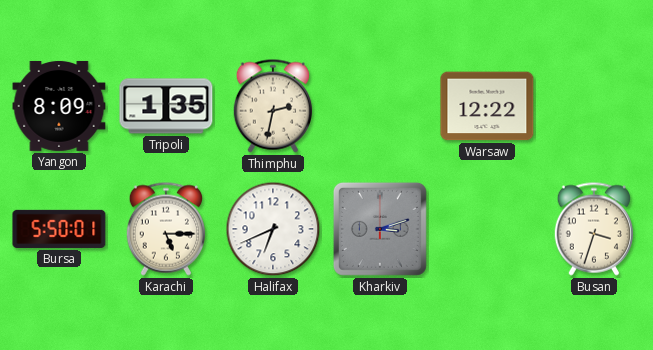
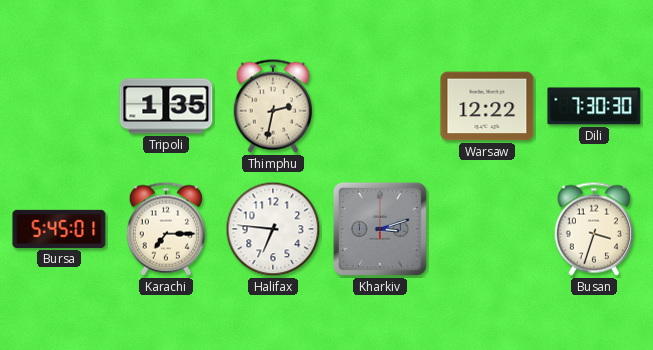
Yangon: 8:09 -> none
Dili: none -> 7:30
Bursa: 5:50 -> 5:45
Karachi: 5:15 -> 7:15
Halifax: 6:41 -> 6:46
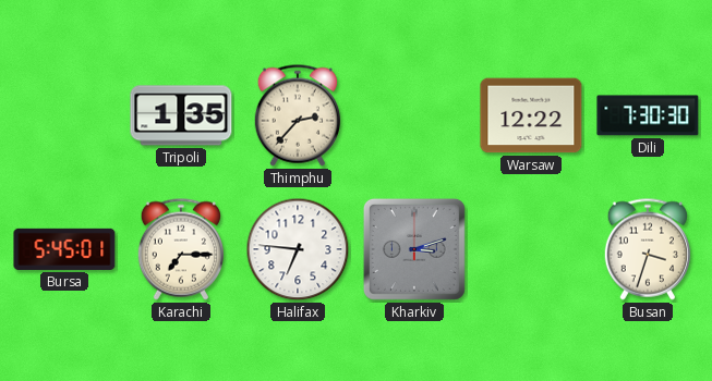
Thimphu: 2:32 -> 2:37
